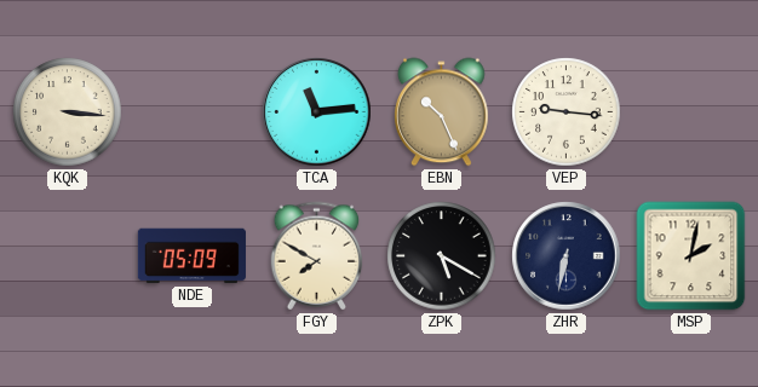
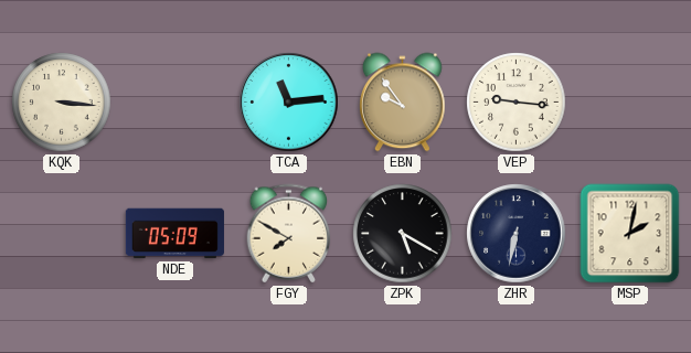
EBN: 10:26 -> 9:54
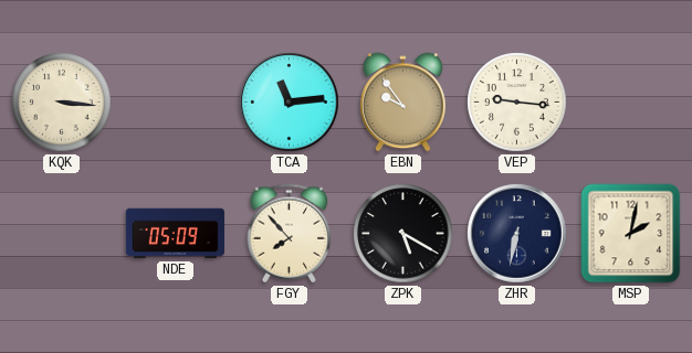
FGY: 7:50 -> 7:53
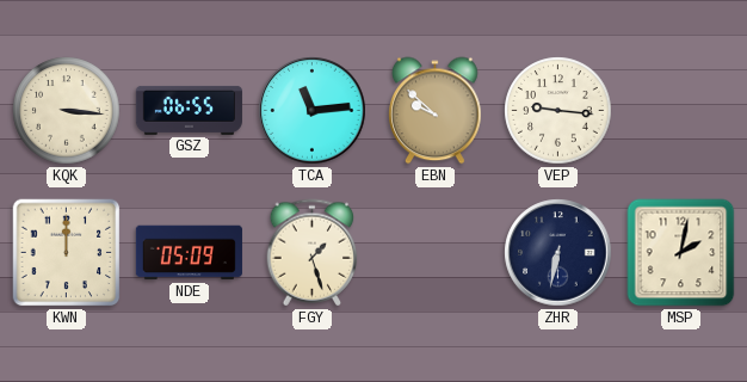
GSZ: none -> 06:55
EBN: 9:54 -> 9:52
KWN: none -> 12:00
FGY: 7:53 -> 1:27
ZPK: 5:20 -> none
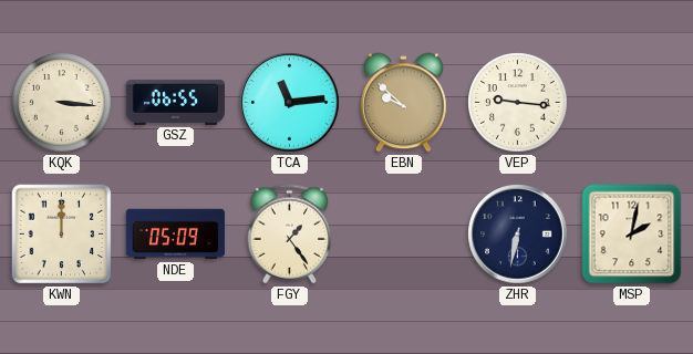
FGY: 1:27 -> 1:24
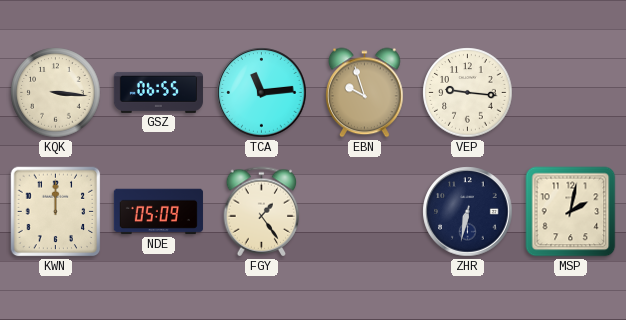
EBN: 9:52 -> 9:57
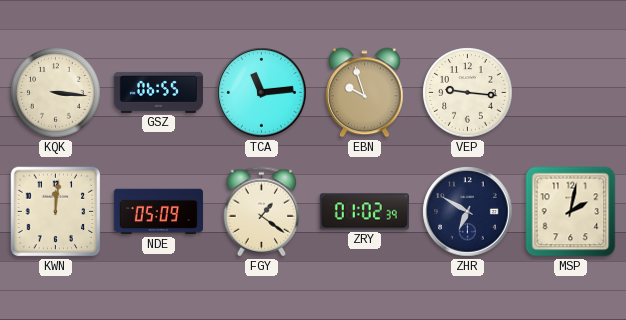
KWN: 12:00 -> 12:01
FGY: 1:24 -> 1:21
ZRY: none -> 01:02
ZHR: 6:32 -> 6:50
